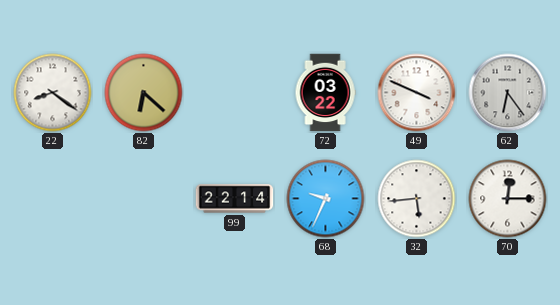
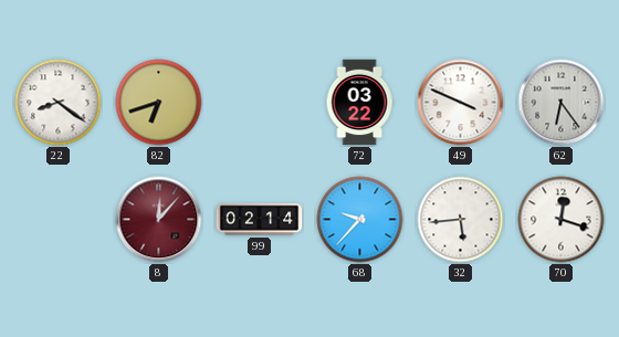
82: 6:22 -> 6:42
8: none -> 12:07
99: 22:14 -> 02:14
68: 9:34 -> 9:37
70: 12:15 -> 12:18
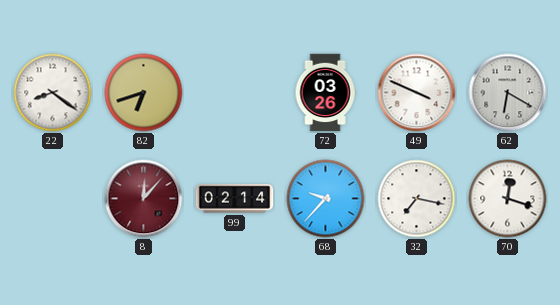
72: 03:22 -> 03:26
62: 6:24 -> 6:20
32: 5:44 -> 7:17
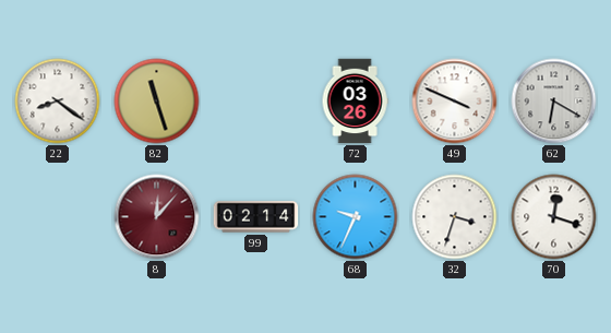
82: 6:42 -> 11:27
68: 9:37 -> 9:34
32: 7:17 -> 3:33
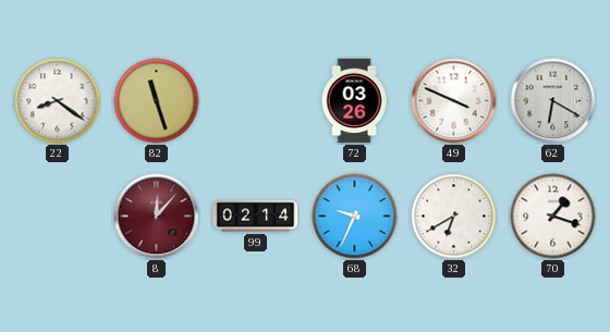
32: 3:33 -> 6:40
70: 12:18 -> 1:18
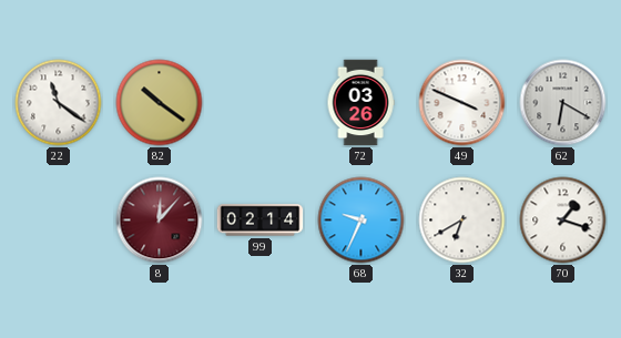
22: 8:21 -> 11:21
82: 11:27 -> 10:21
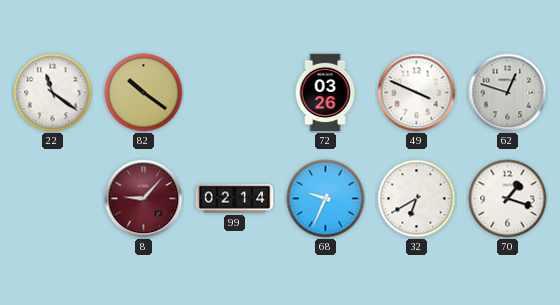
62: 6:20 -> 12:48
8: 12:07 -> 9:07
